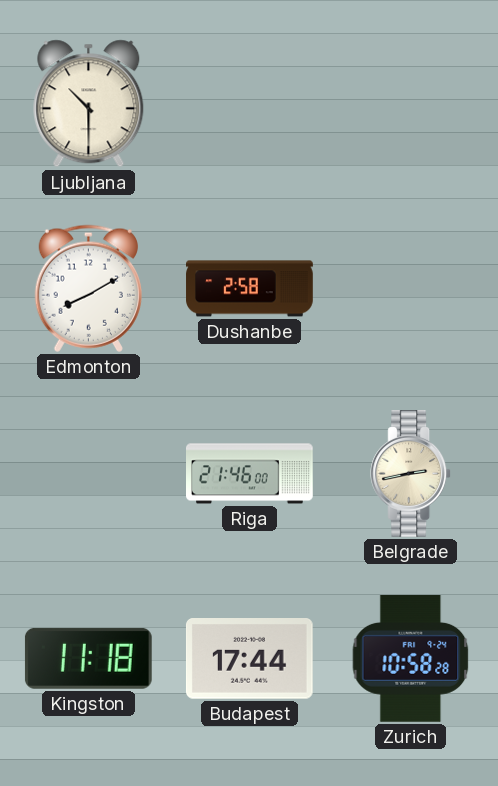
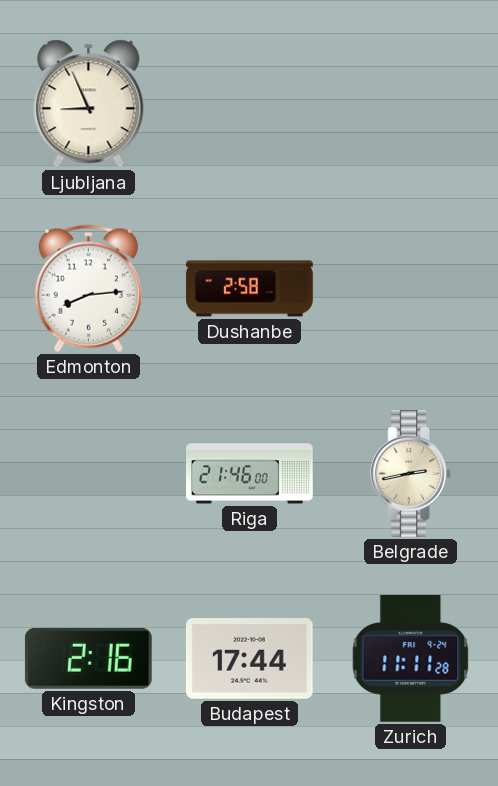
Ljubljana: 10:30 -> 8:56
Edmonton: 8:10 -> 8:14
Kingston: 11:18 -> 2:16
Zurich: 10:58 -> 11:11
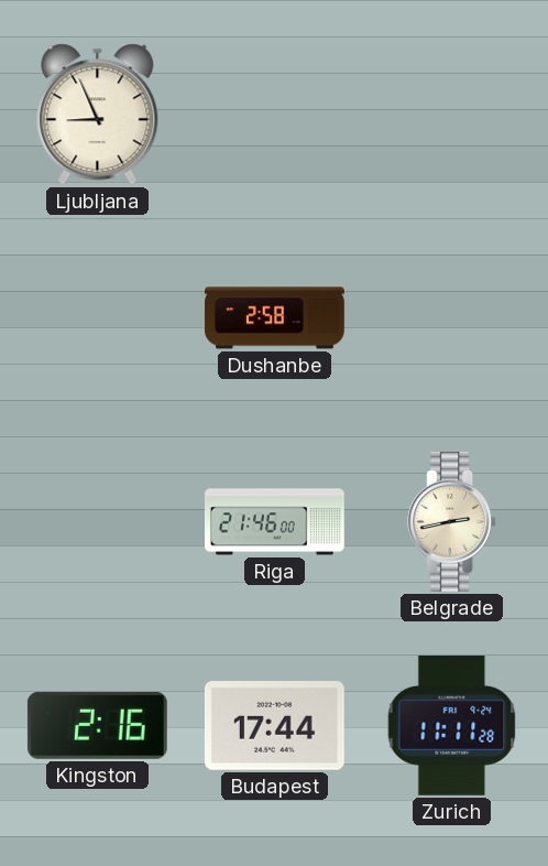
Edmonton: 8:14 -> none
